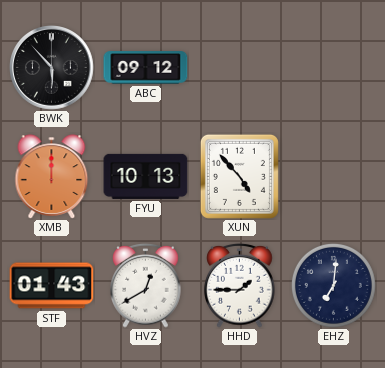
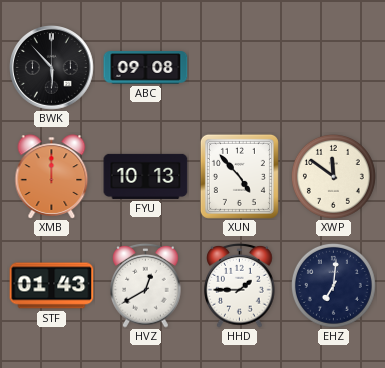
ABC: 09:12 -> 09:08
XWP: none -> 11:51
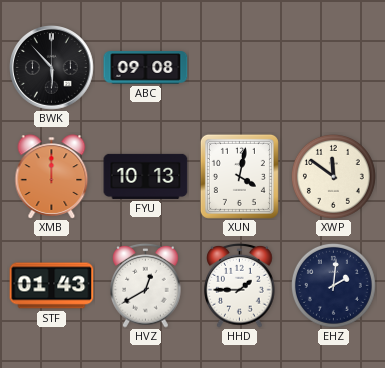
XUN: 4:53 -> 4:02
EHZ: 7:01 -> 2:01
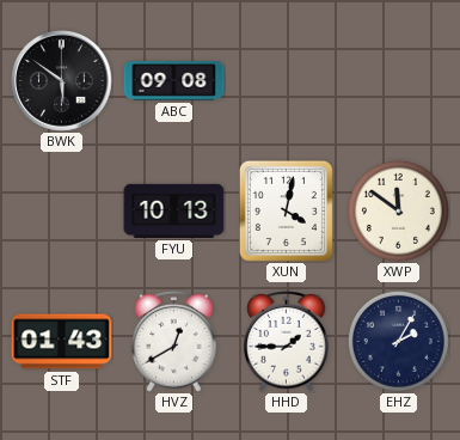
BWK: 5:53 -> 5:51
XMB: 12:00 -> none
EHZ: 2:01 -> 2:05
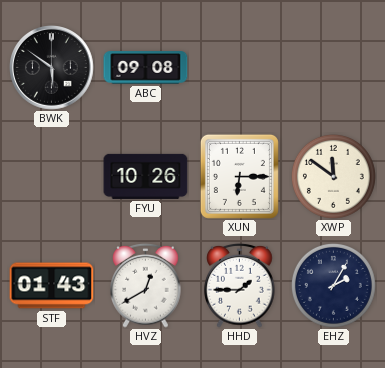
FYU: 10:13 -> 10:26
XUN: 4:02 -> 6:15
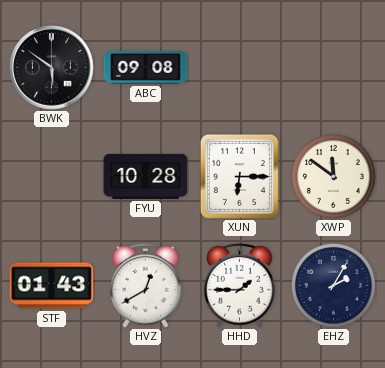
FYU: 10:26 -> 10:28
